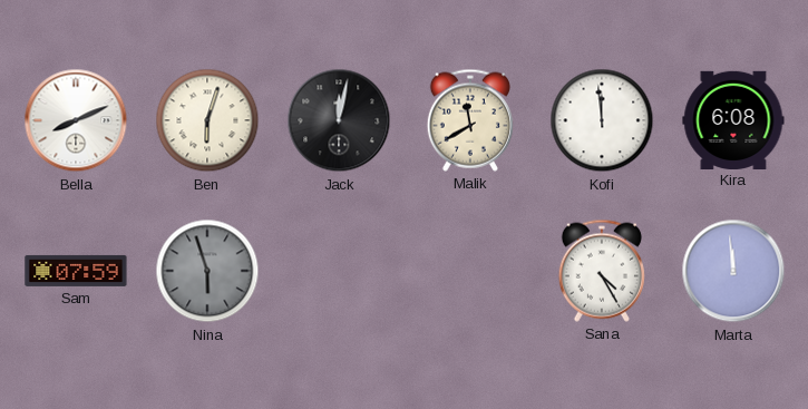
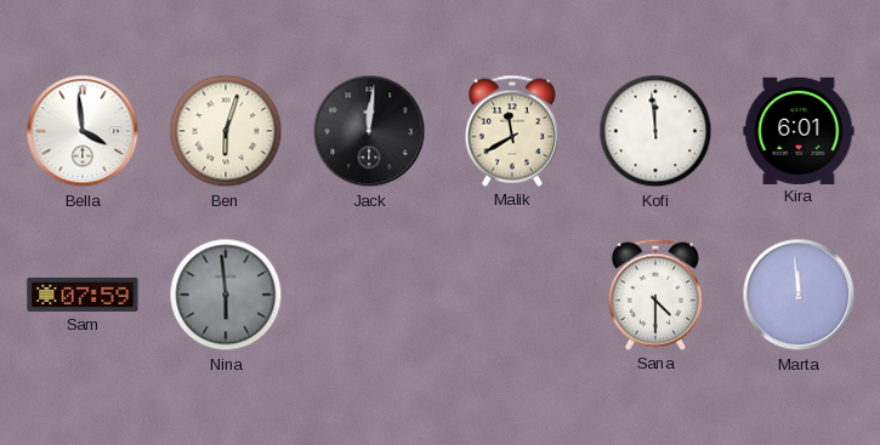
Bella: 8:11 -> 3:59
Jack: 12:02 -> 12:01
Kira: 6:08 -> 6:01
Nina: 5:57 -> 5:59
Sana: 4:25 -> 4:30
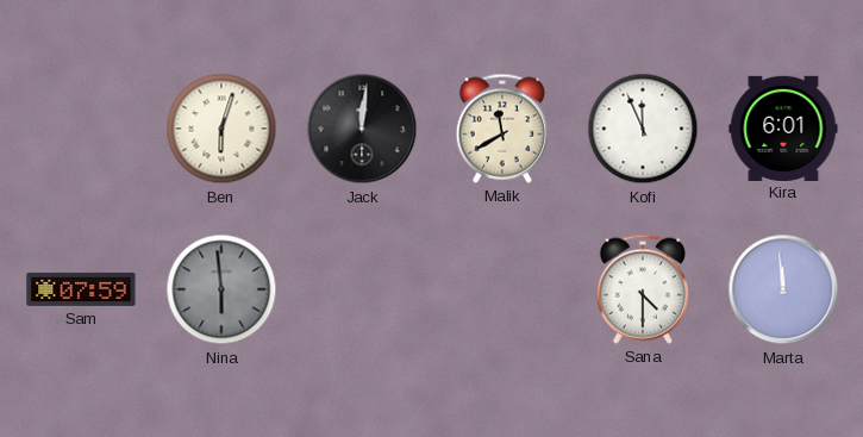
Bella: 3:59 -> none
Kofi: 11:59 -> 11:56
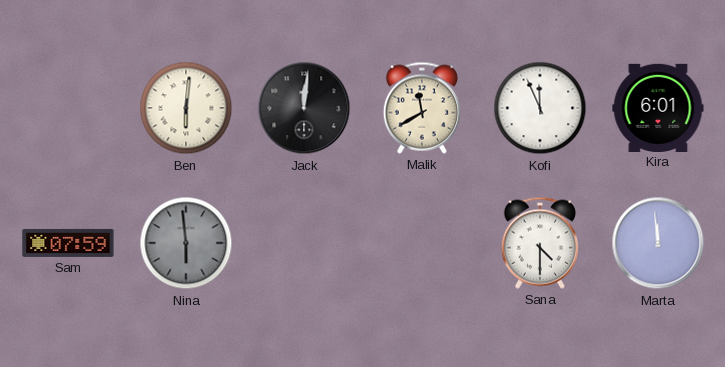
Ben: 6:03 -> 6:01
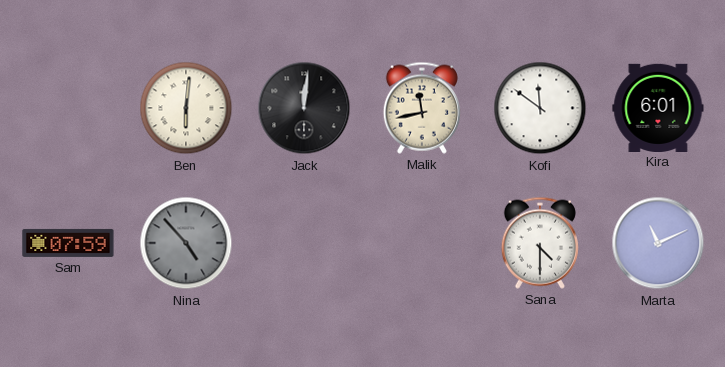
Malik: 11:40 -> 11:43
Kofi: 11:56 -> 11:51
Nina: 5:59 -> 4:53
Marta: 11:59 -> 11:11
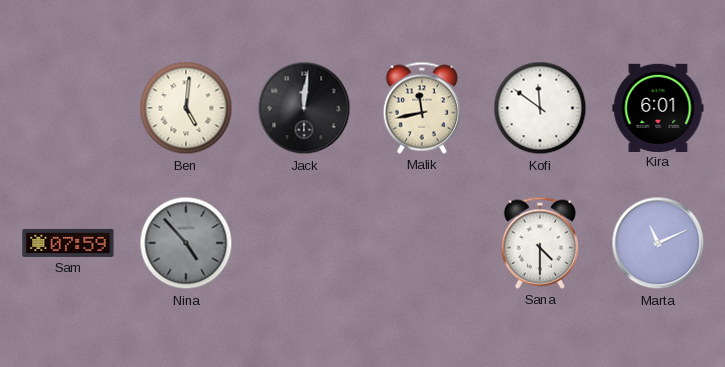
Ben: 6:01 -> 5:01
